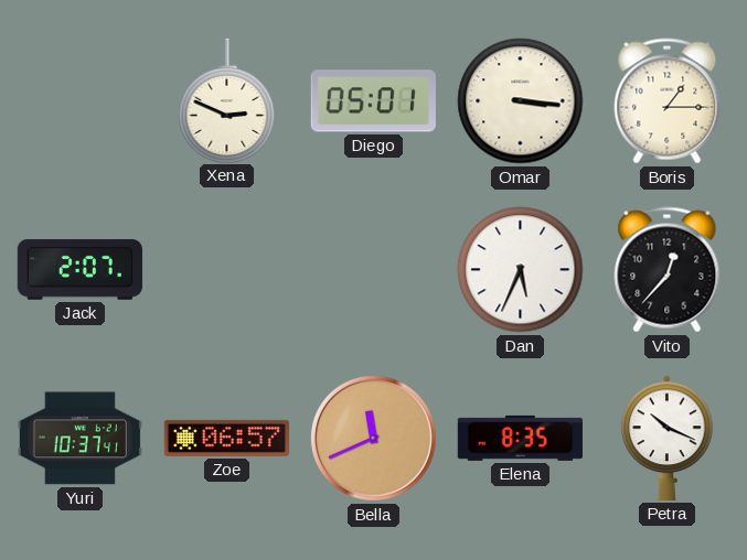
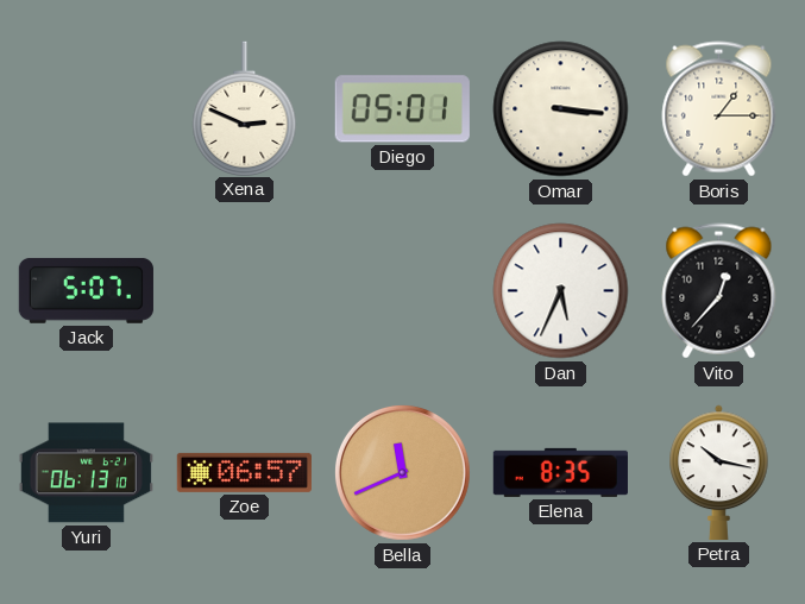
Jack: 2:07 -> 5:07
Yuri: 10:37 -> 06:13
Petra: 10:19 -> 10:17
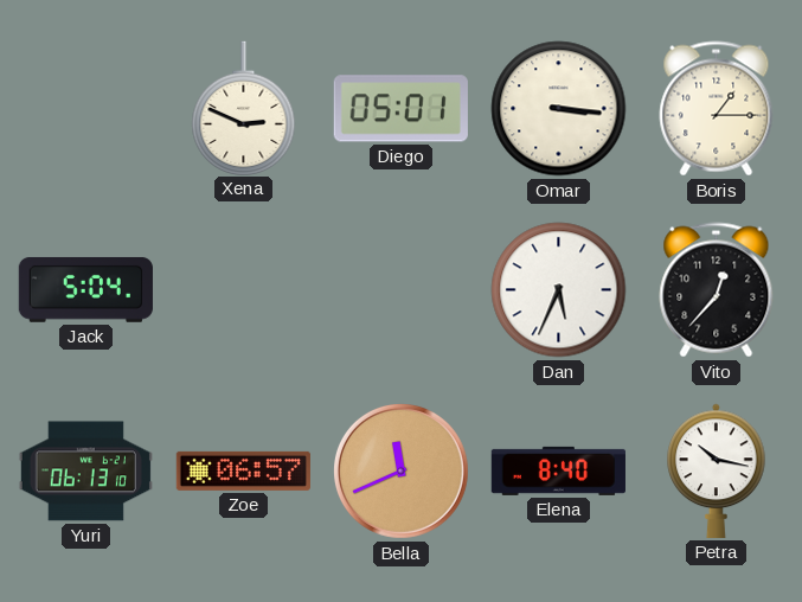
Jack: 5:07 -> 5:04
Elena: 8:35 -> 8:40
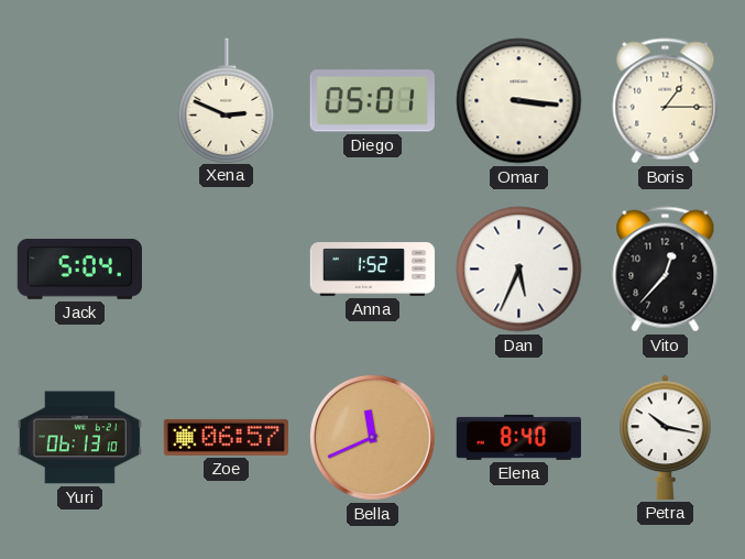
Anna: none -> 1:52
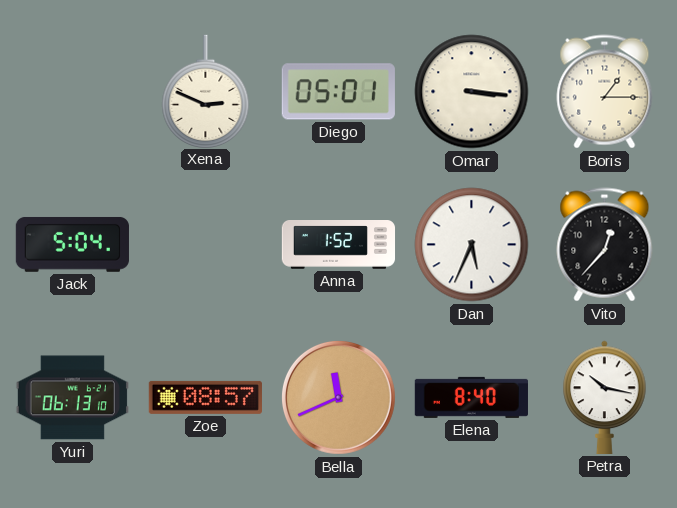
Zoe: 06:57 -> 08:57
